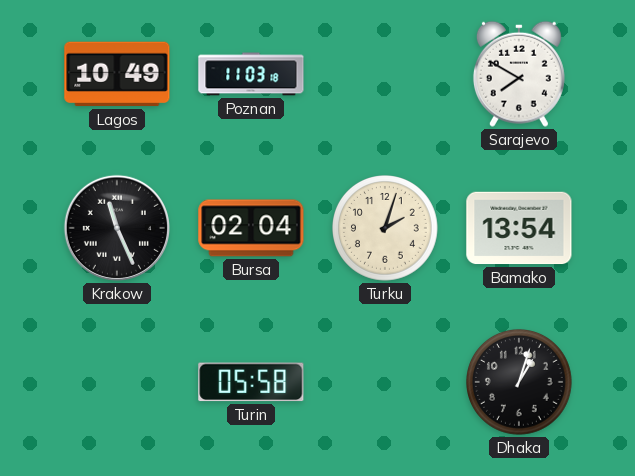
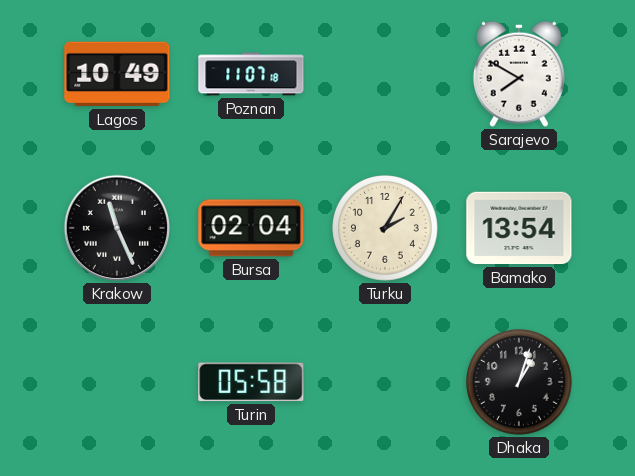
Poznan: 11:03 -> 11:07
Turku: 2:03 -> 2:05
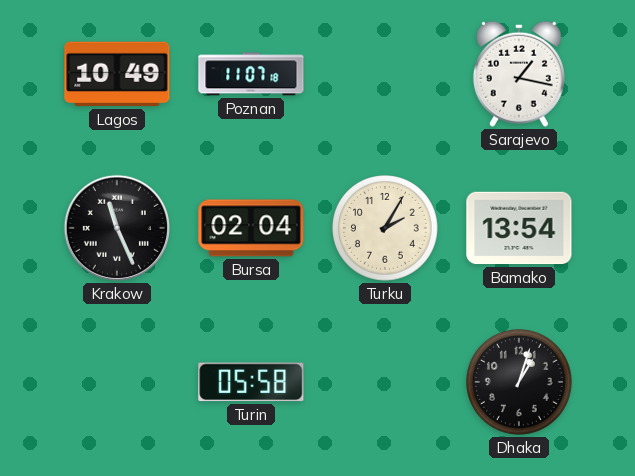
Sarajevo: 7:50 -> 1:17
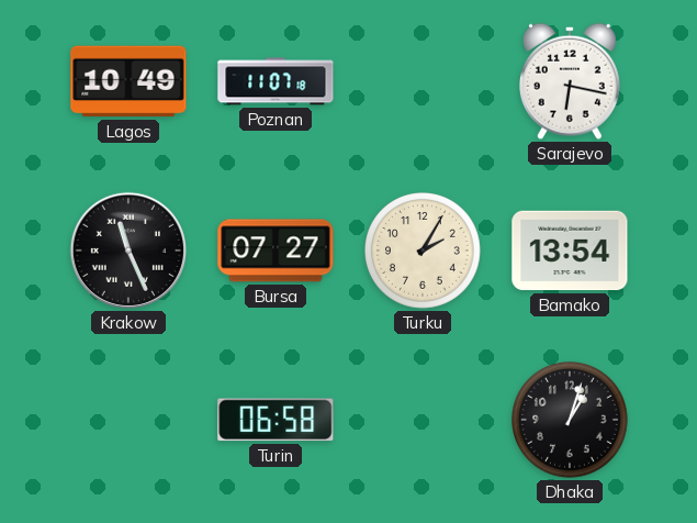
Sarajevo: 1:17 -> 6:17
Bursa: 02:04 -> 07:27
Turin: 05:58 -> 06:58
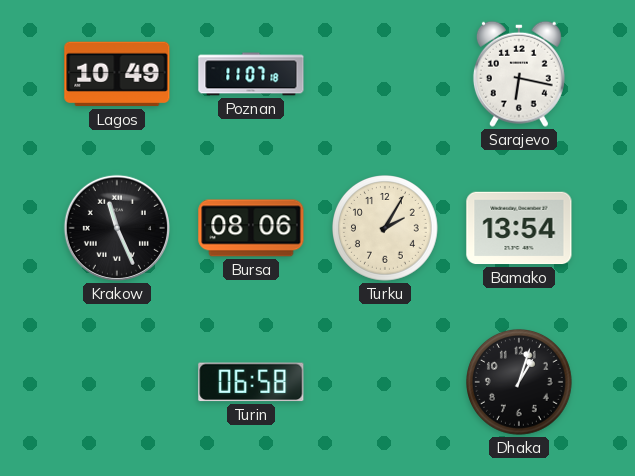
Bursa: 07:27 -> 08:06
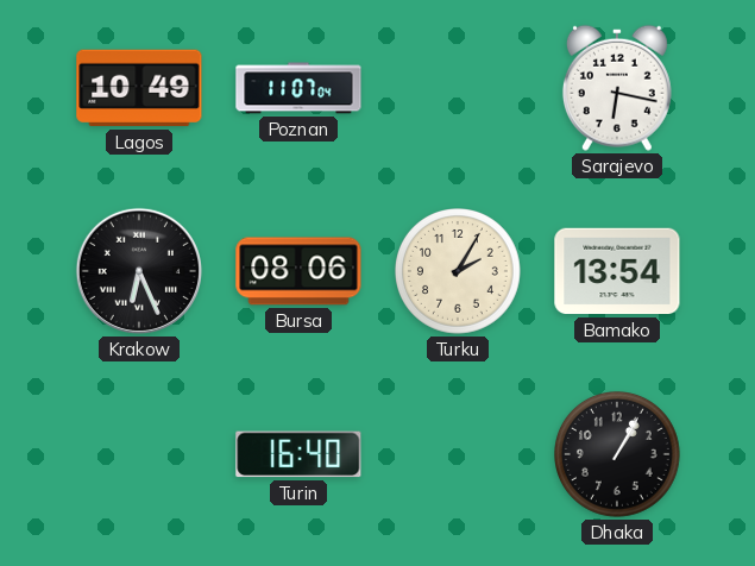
Poznan: 11:07:18 -> 11:07:04
Krakow: 11:26 -> 6:26
Turin: 06:58 -> 16:40
Dhaka: 1:03 -> 1:05
